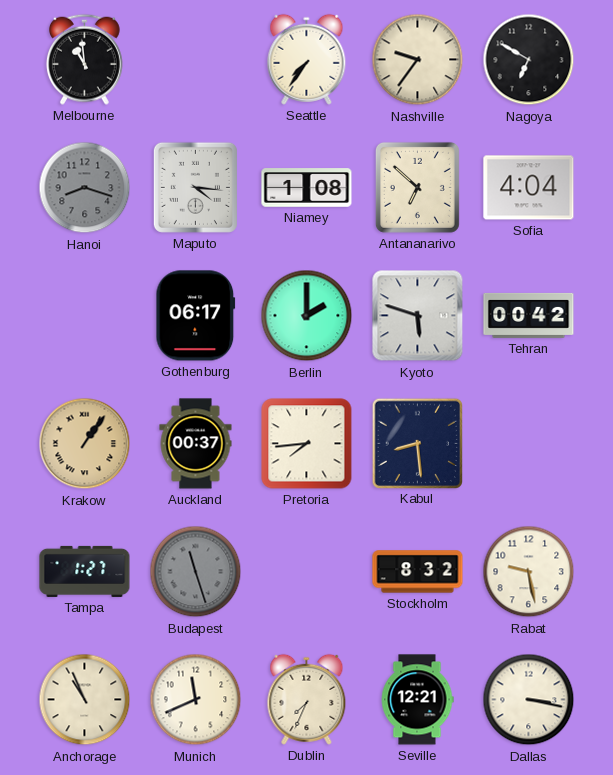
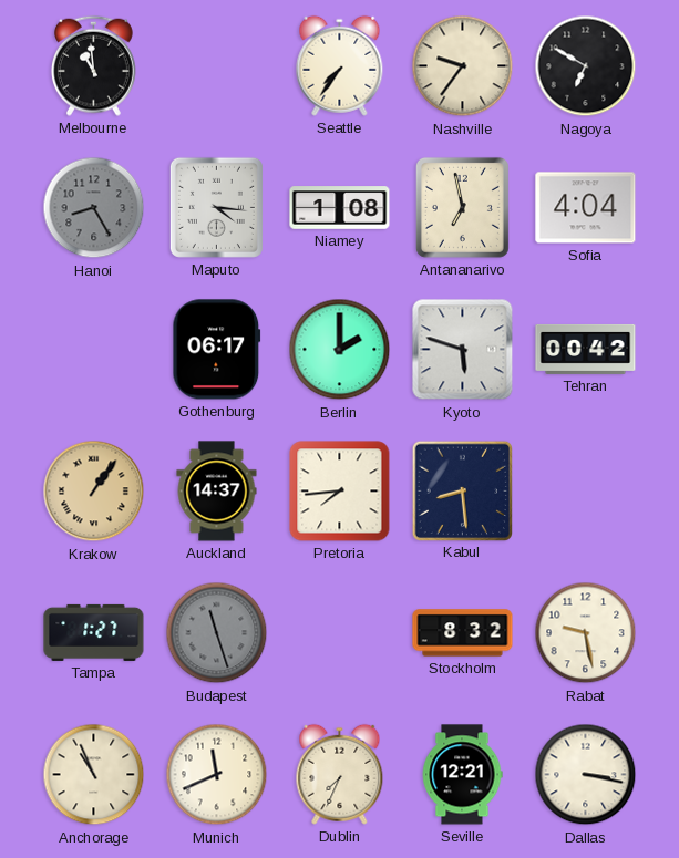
Hanoi: 8:18 -> 8:25
Antananarivo: 6:52 -> 6:58
Auckland: 00:37 -> 14:37
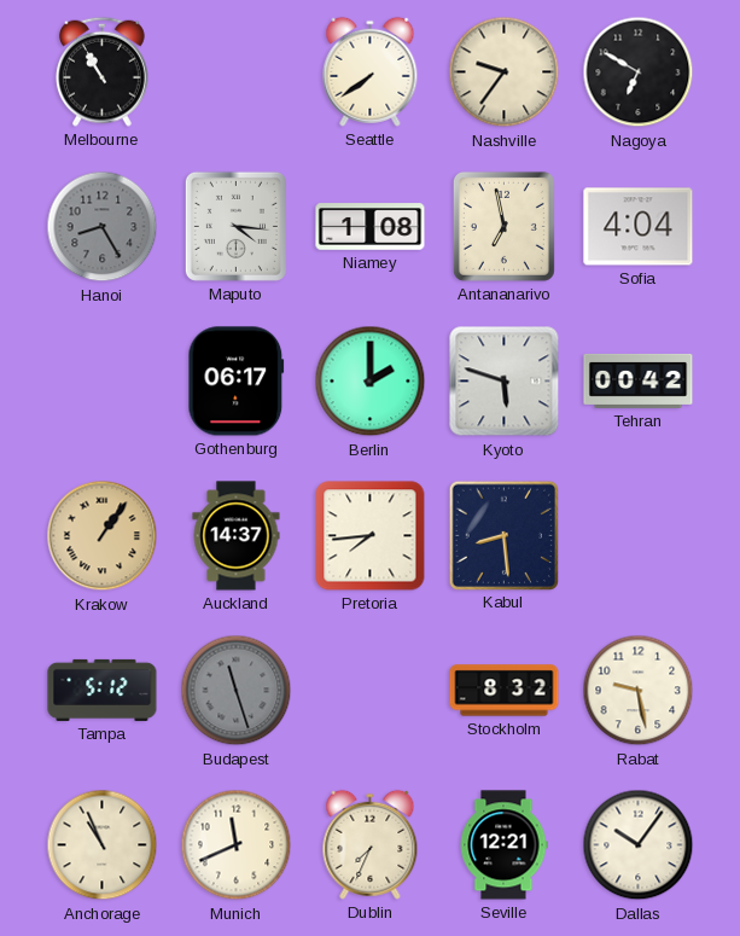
Melbourne: 10:59 -> 10:55
Seattle: 7:36 -> 7:39
Tampa: 1:27 -> 5:12
Dallas: 3:17 -> 10:06
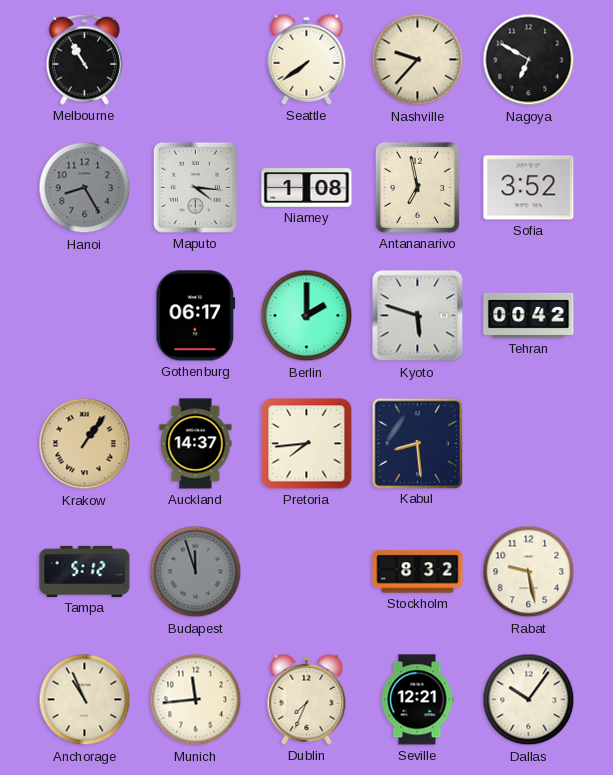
Nashville: 9:36 -> 9:37
Sofia: 4:04 -> 3:52
Budapest: 11:27 -> 11:57
Munich: 11:41 -> 11:44
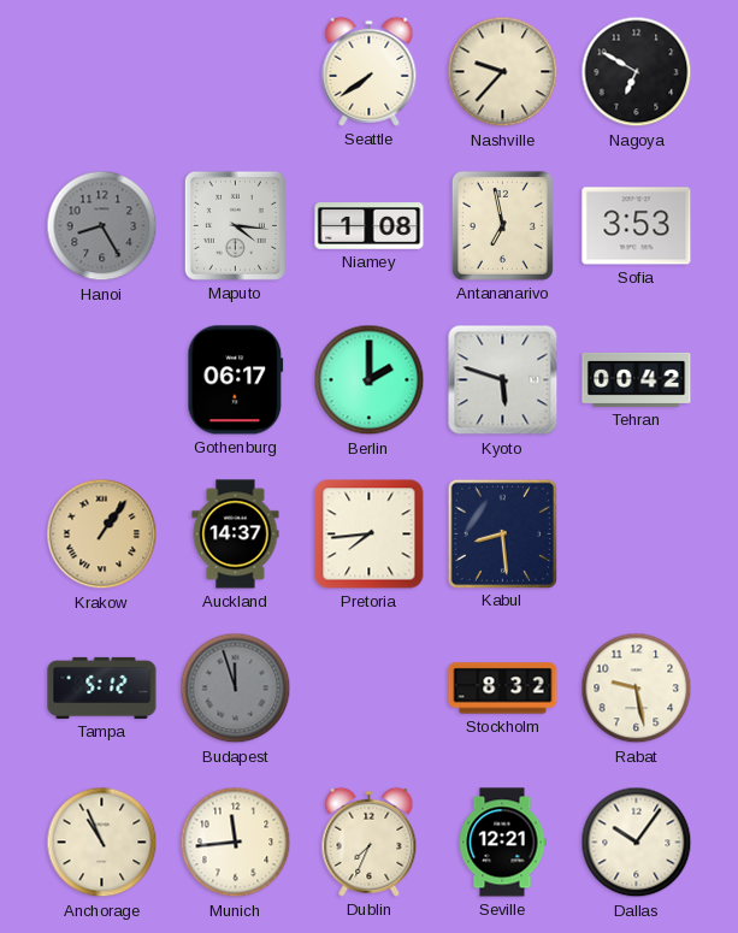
Melbourne: 10:55 -> none
Sofia: 3:52 -> 3:53
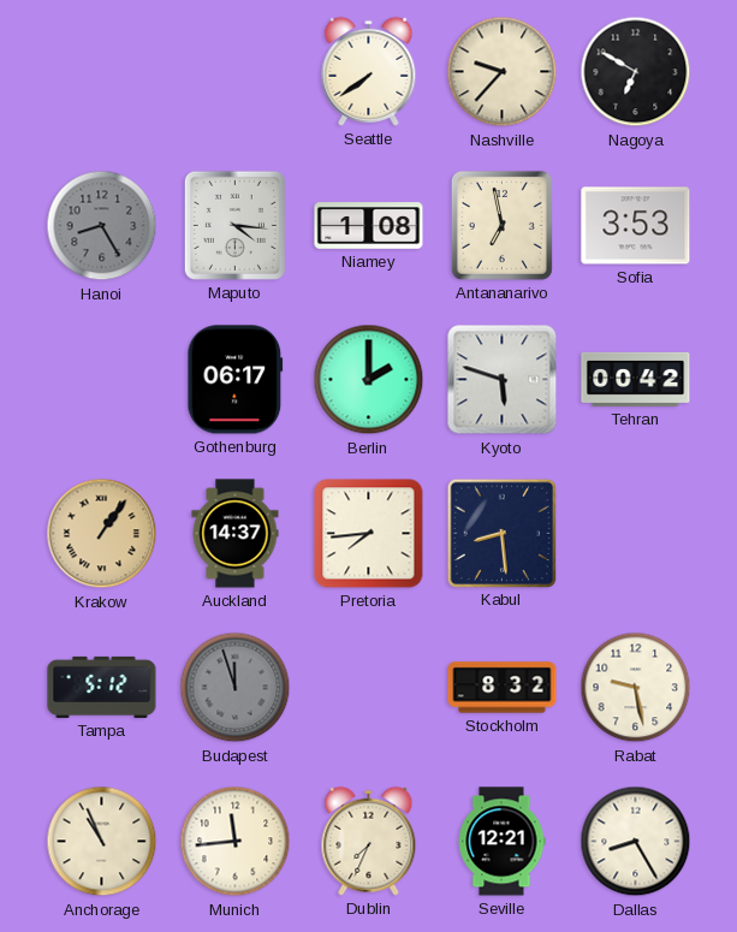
Dallas: 10:06 -> 8:25
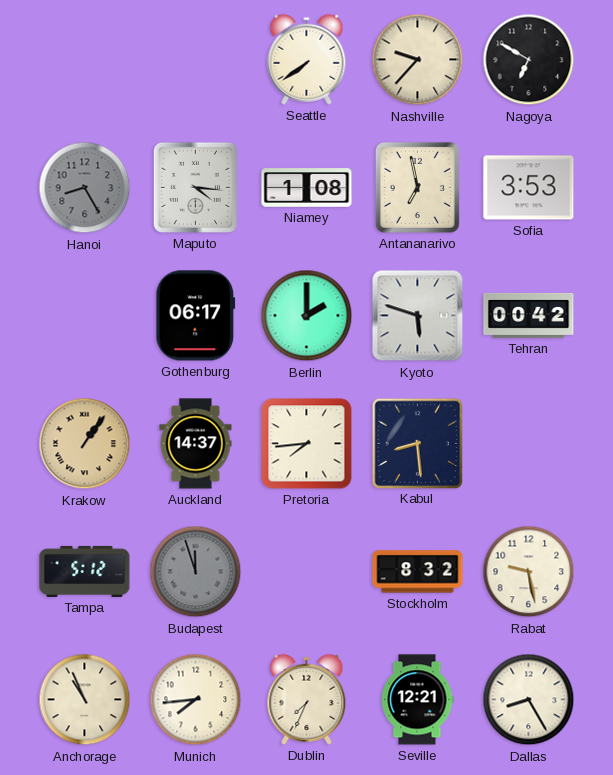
Munich: 11:44 -> 7:44
